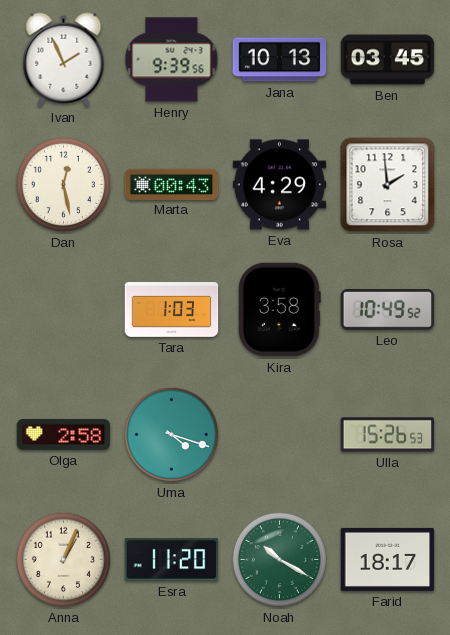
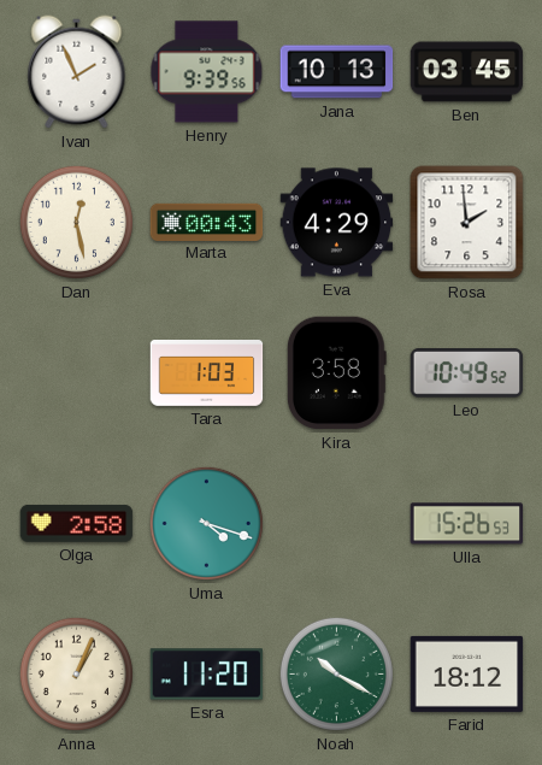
Farid: 18:17 -> 18:12
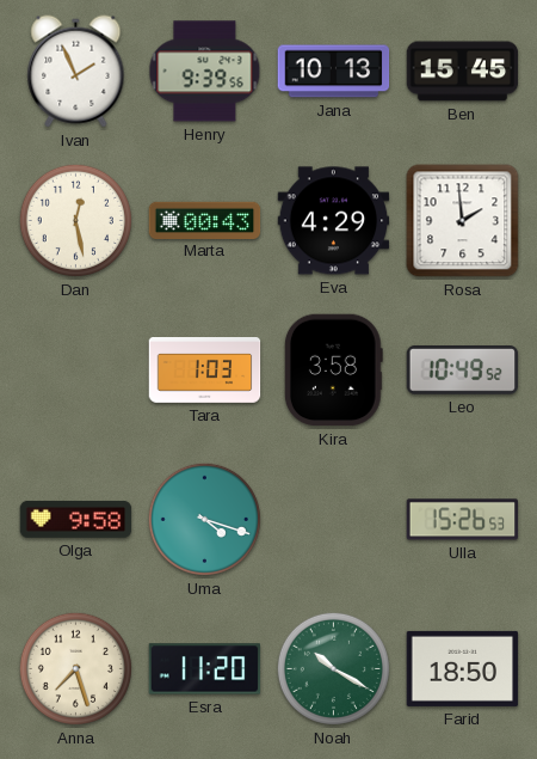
Ben: 03:45 -> 15:45
Olga: 2:58 -> 9:58
Anna: 1:04 -> 7:27
Farid: 18:12 -> 18:50
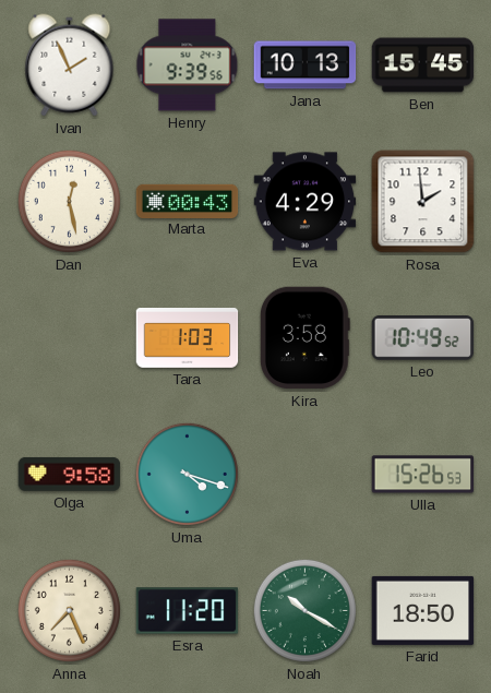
Anna: 7:27 -> 7:26
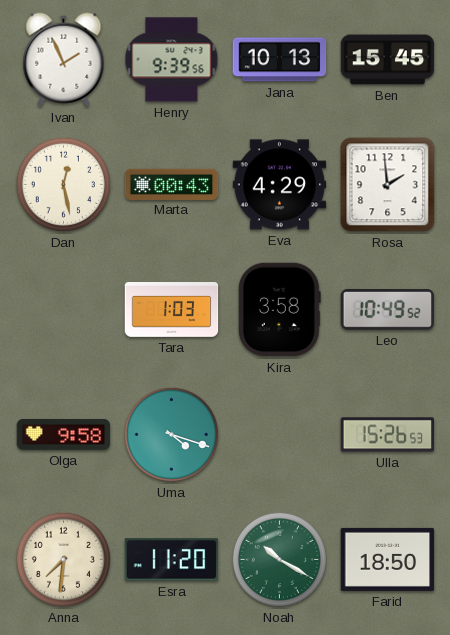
Anna: 7:26 -> 7:31
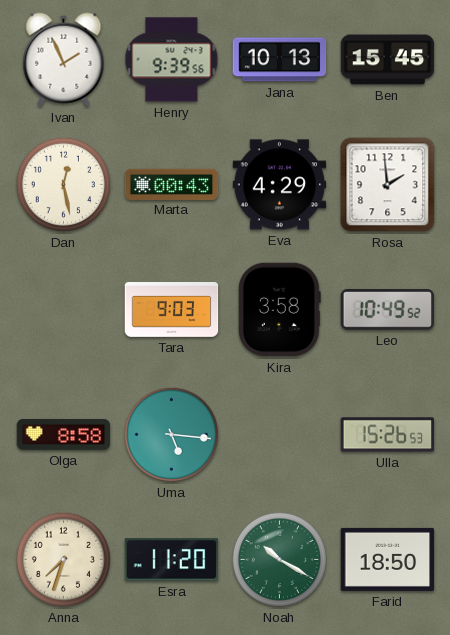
Tara: 1:03 -> 9:03
Olga: 9:58 -> 8:58
Uma: 4:18 -> 5:16
Anna: 7:31 -> 7:33
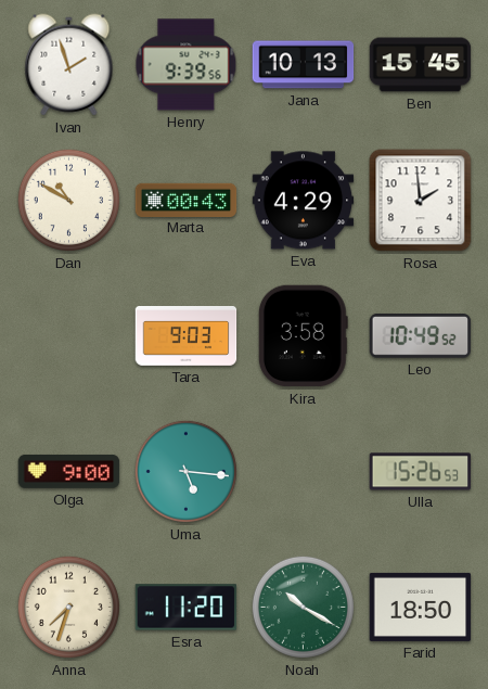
Ivan: 1:56 -> 1:57
Dan: 12:28 -> 10:50
Olga: 8:58 -> 9:00
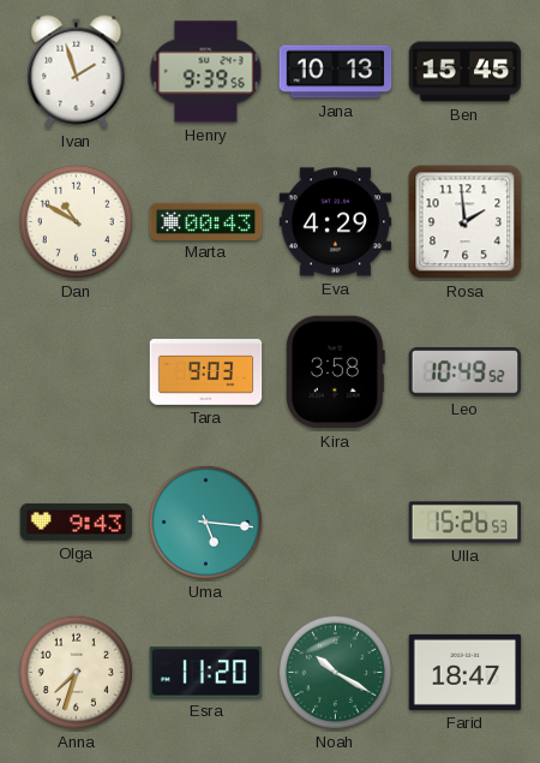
Olga: 9:00 -> 9:43
Farid: 18:50 -> 18:47
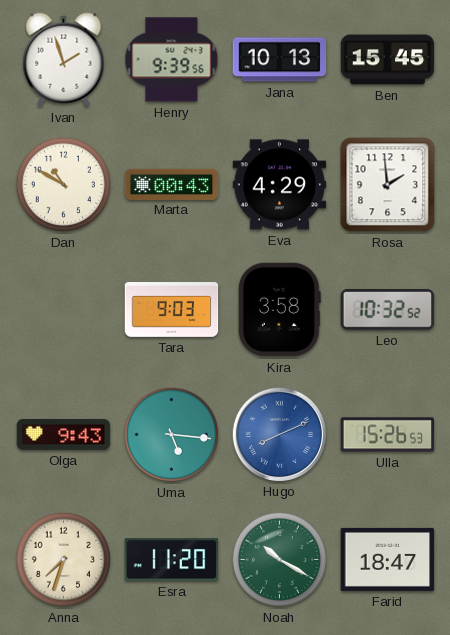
Leo: 10:49 -> 10:32
Hugo: none -> 8:11
